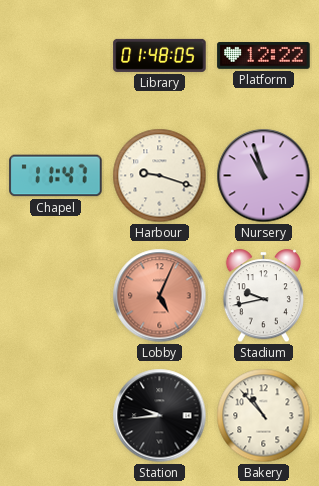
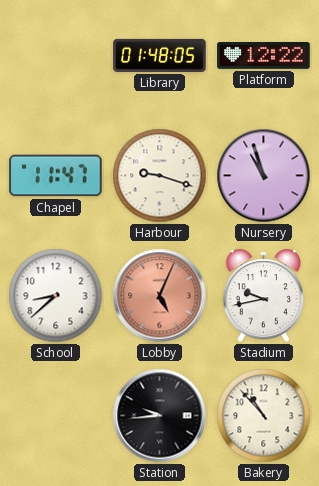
School: none -> 8:38
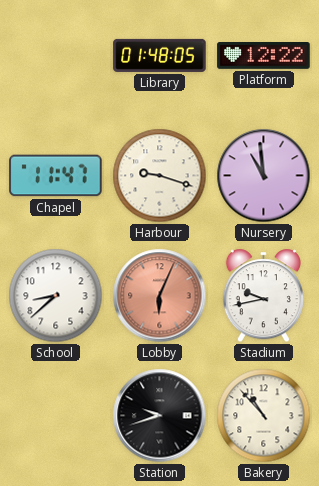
Nursery: 10:57 -> 10:59
Lobby: 5:04 -> 6:04
Station: 9:44 -> 9:42
